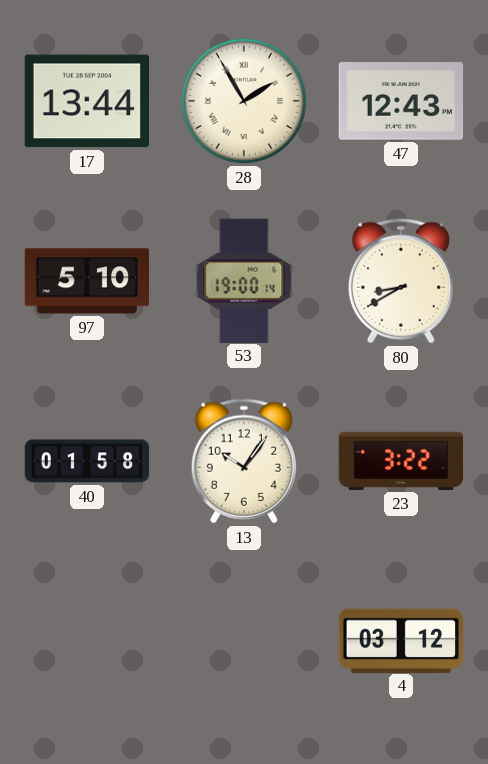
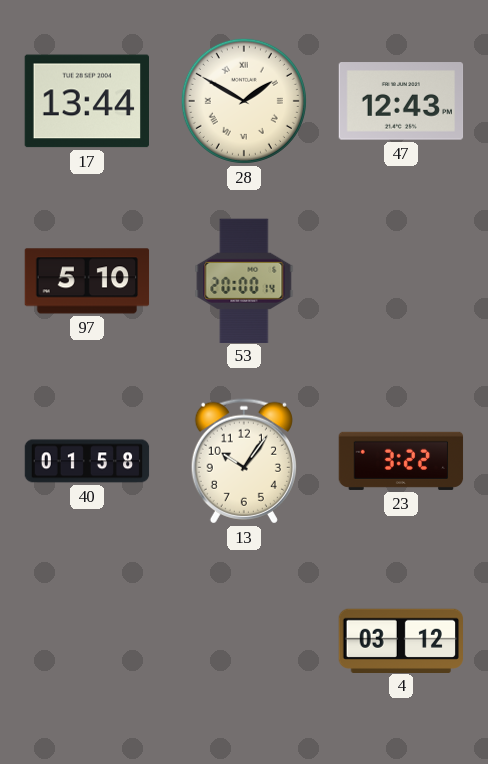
28: 1:55 -> 1:50
53: 19:00 -> 20:00
80: 8:40 -> none
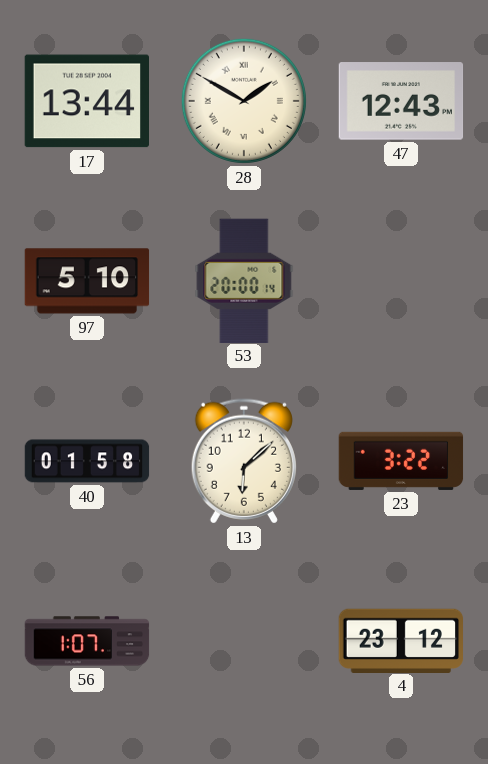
13: 10:06 -> 6:08
56: none -> 1:07
4: 03:12 -> 23:12
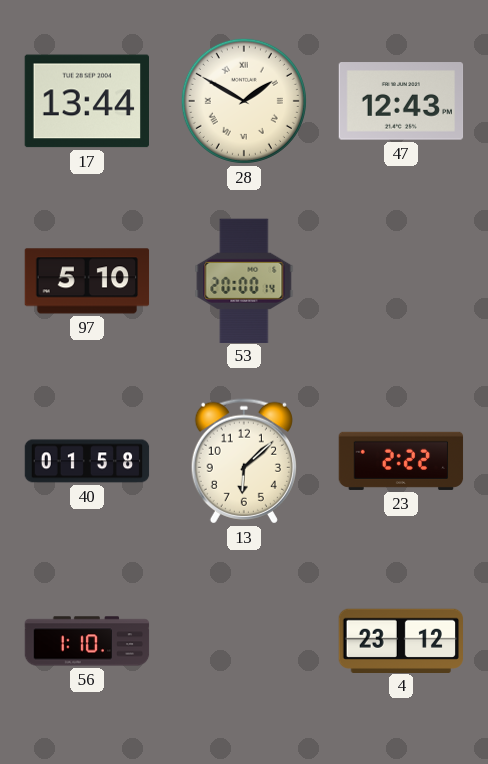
23: 3:22 -> 2:22
56: 1:07 -> 1:10
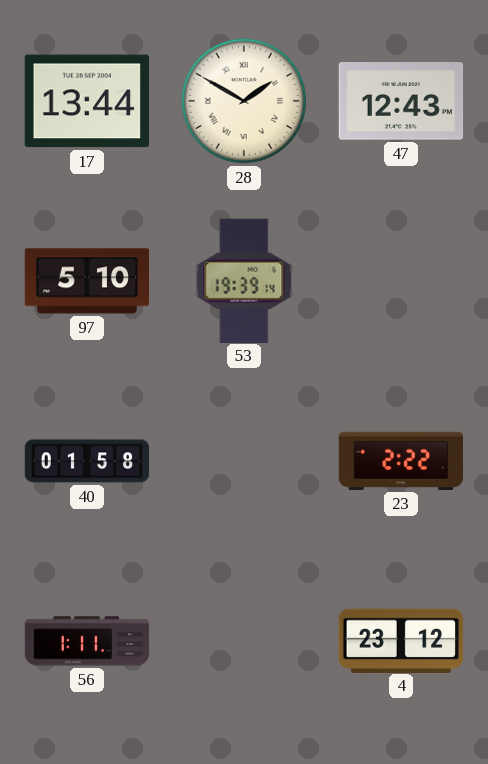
53: 20:00 -> 19:39
13: 6:08 -> none
56: 1:10 -> 1:11
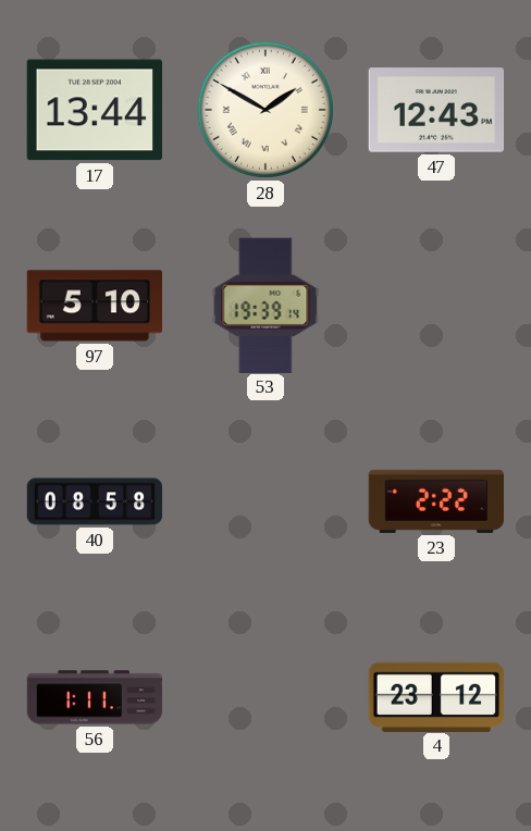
40: 01:58 -> 08:58
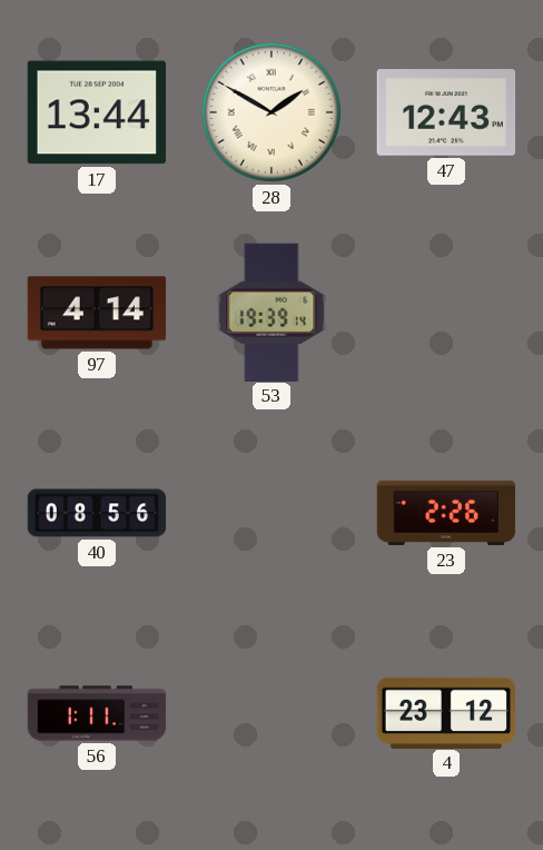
97: 5:10 -> 4:14
40: 08:58 -> 08:56
23: 2:22 -> 2:26
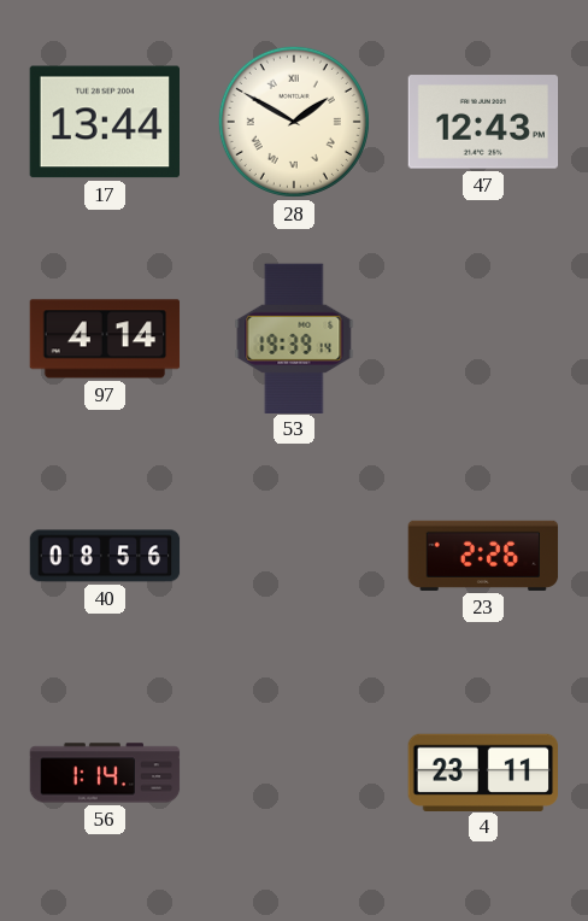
56: 1:11 -> 1:14
4: 23:12 -> 23:11
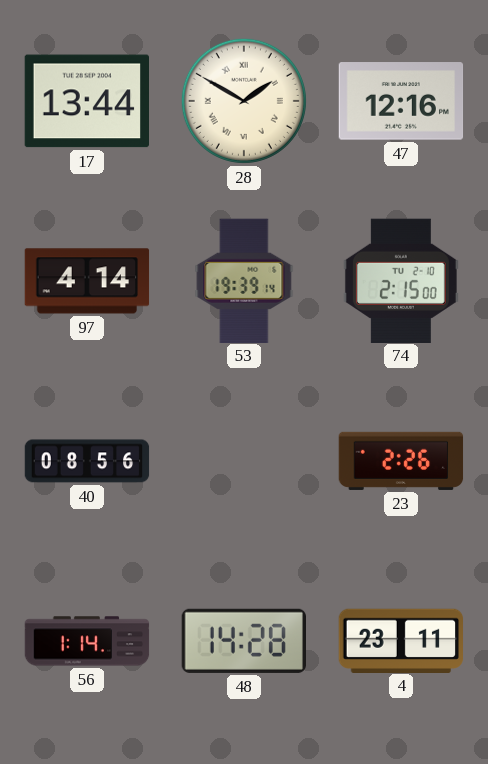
47: 12:43 -> 12:16
74: none -> 2:15
48: none -> 14:28
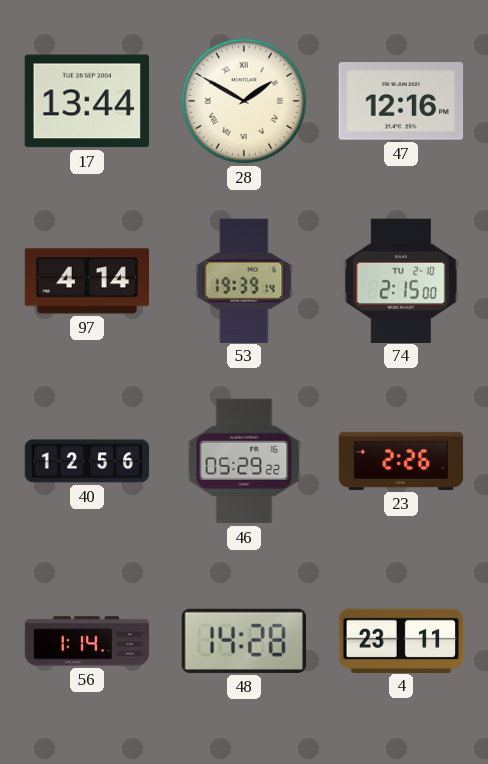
40: 08:56 -> 12:56
46: none -> 05:29
